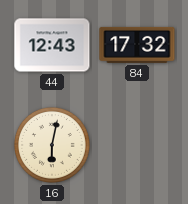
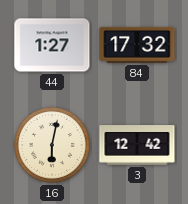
44: 12:43 -> 1:27
3: none -> 12:42
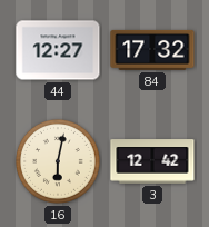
44: 1:27 -> 12:27
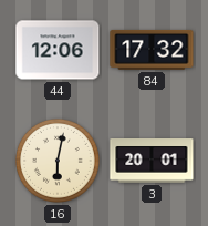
44: 12:27 -> 12:06
3: 12:42 -> 20:01
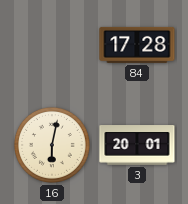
44: 12:06 -> none
84: 17:32 -> 17:28
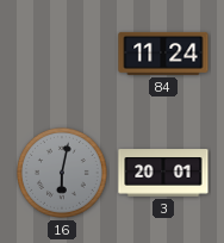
84: 17:28 -> 11:24
16 dial: cream -> grey
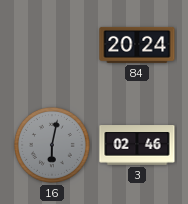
84: 11:24 -> 20:24
3: 20:01 -> 02:46
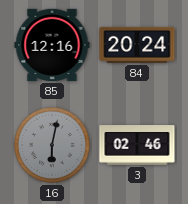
85: none -> 12:16
